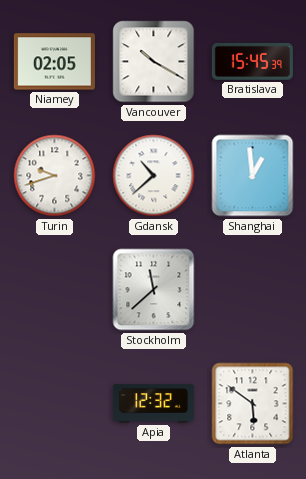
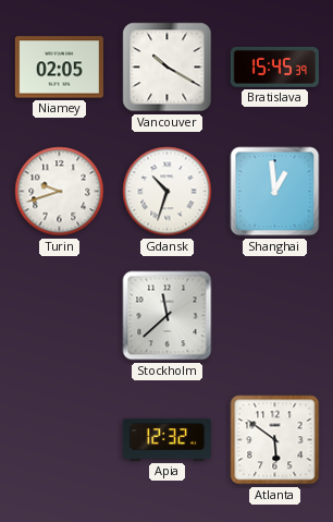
Gdansk: 10:38 -> 10:33
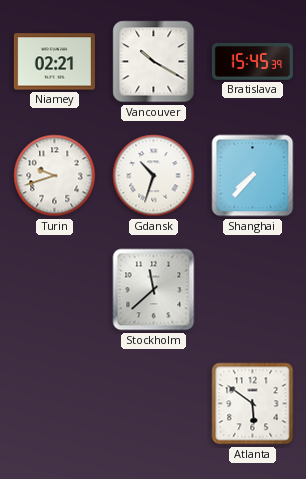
Niamey: 02:05 -> 02:21
Shanghai: 12:59 -> 7:37
Apia: 12:32 -> none
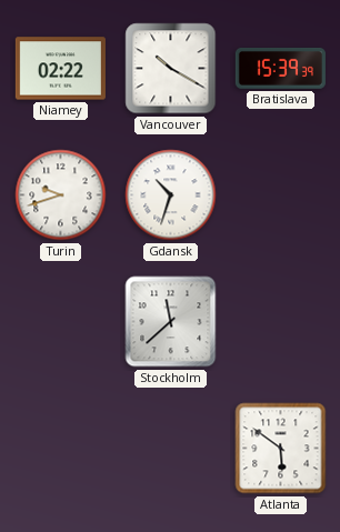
Niamey: 02:21 -> 02:22
Bratislava: 15:45 -> 15:39
Shanghai: 7:37 -> none
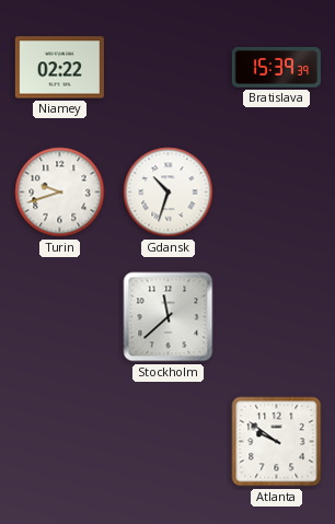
Vancouver: 10:20 -> none
Atlanta: 5:51 -> 9:51
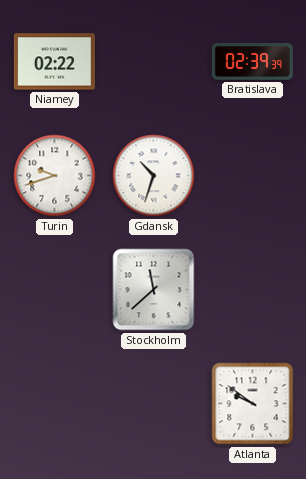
Bratislava: 15:39 -> 02:39
